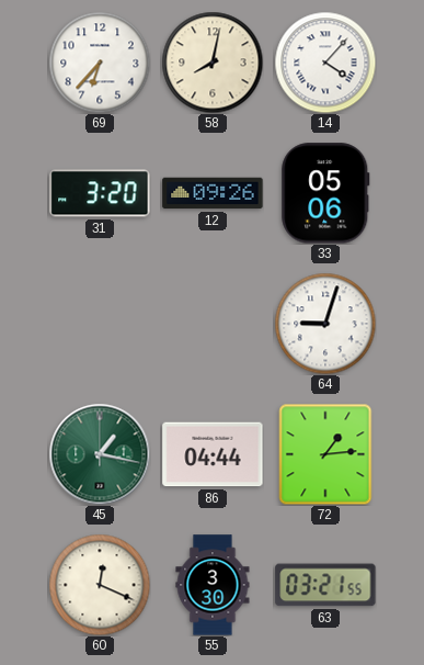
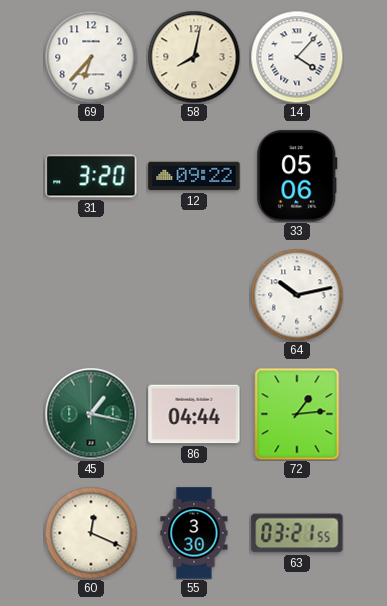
12: 09:26 -> 09:22
64: 9:03 -> 10:13
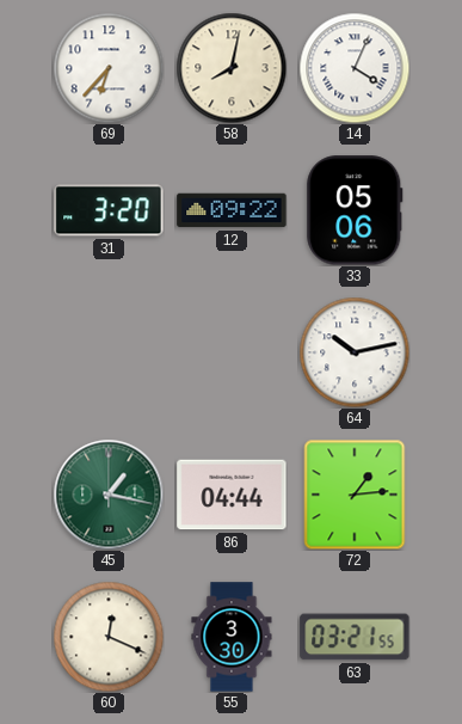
14: 4:07 -> 4:04
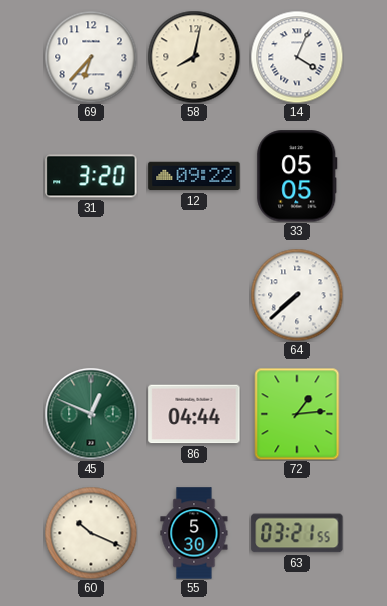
33: 05:06 -> 05:05
64: 10:13 -> 7:38
45: 1:17 -> 12:49
60: 12:19 -> 10:19
55: 3:30 -> 5:30
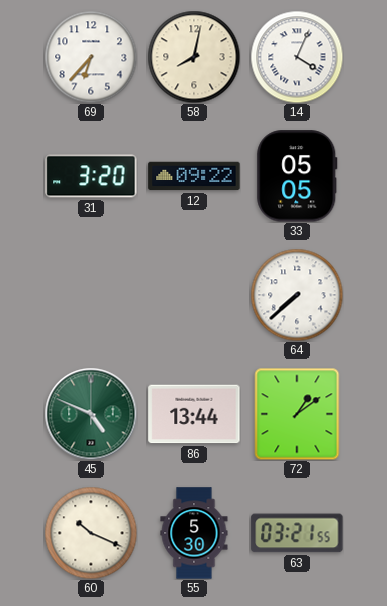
45: 12:49 -> 4:49
86: 04:44 -> 13:44
72: 1:14 -> 1:09
